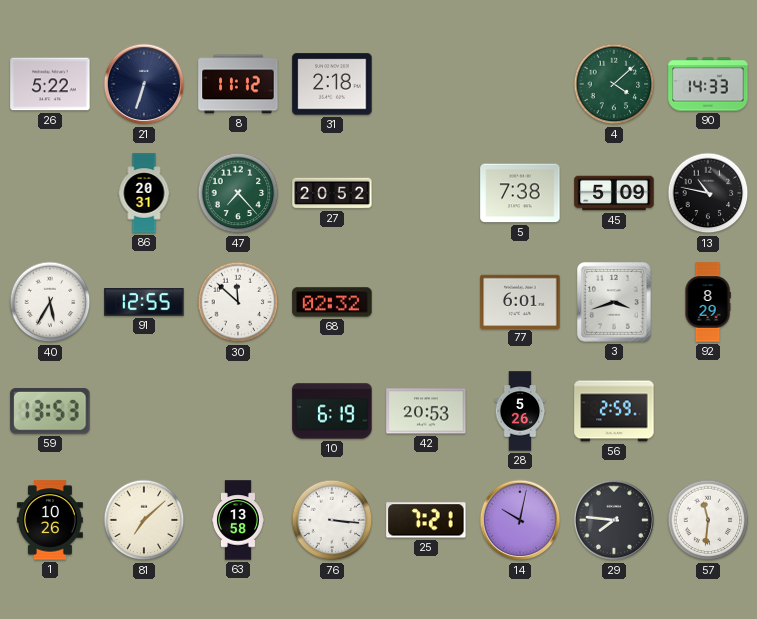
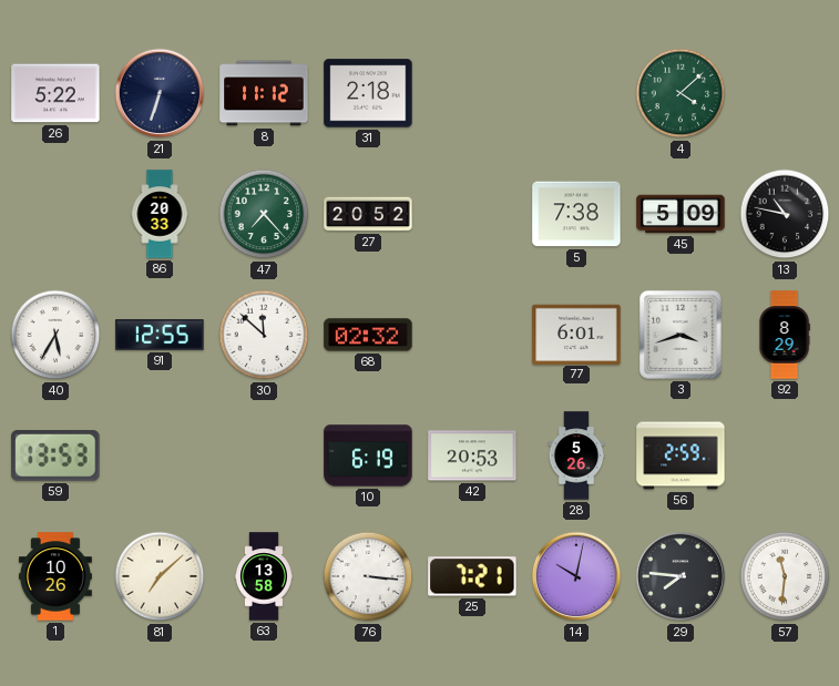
90: 14:33 -> none
86: 20:31 -> 20:33
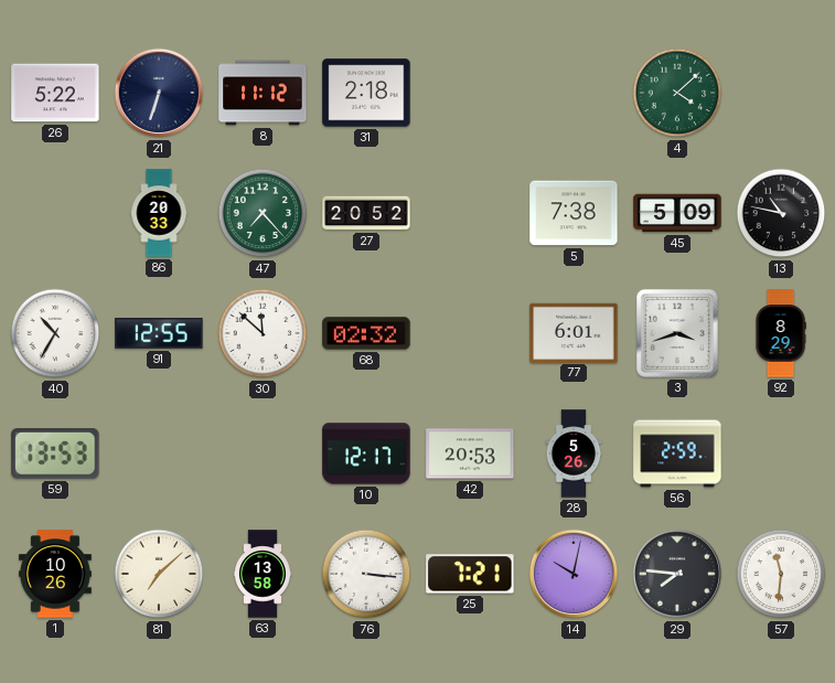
40: 5:35 -> 10:35
10: 6:19 -> 12:17
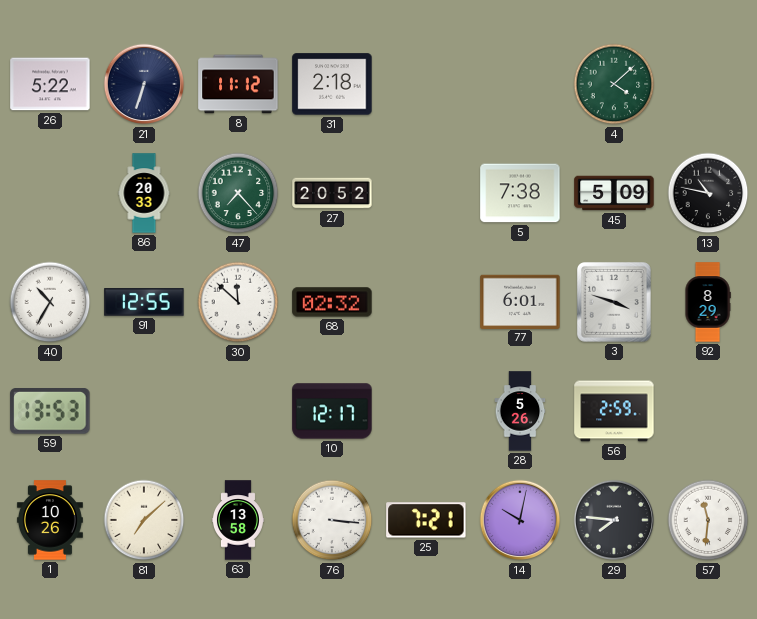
3: 3:42 -> 3:48
42: 20:53 -> none
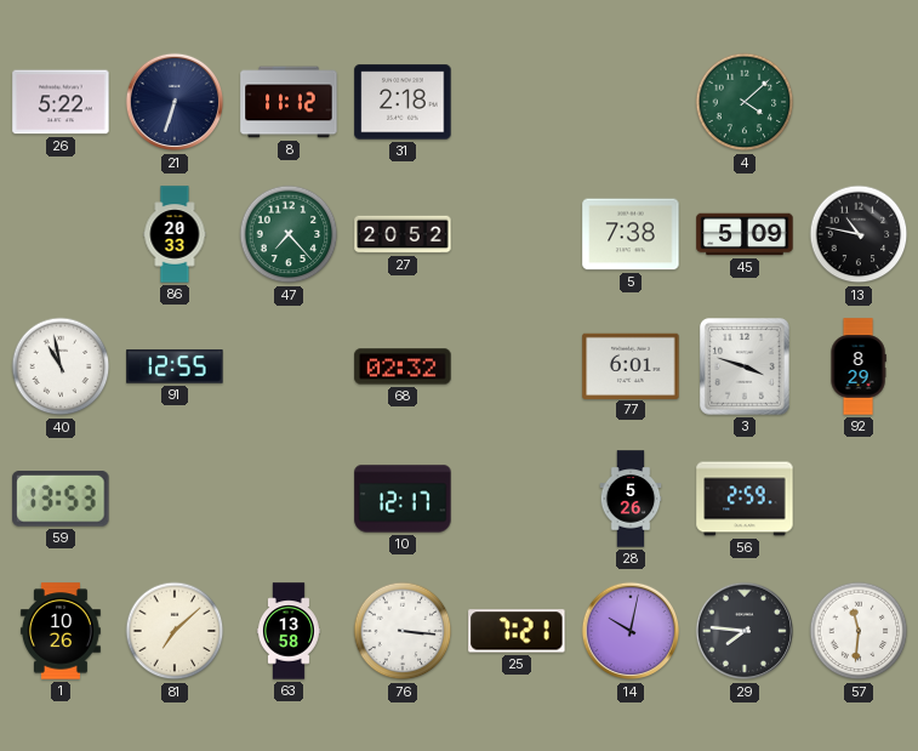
40: 10:35 -> 10:58
30: 11:52 -> none
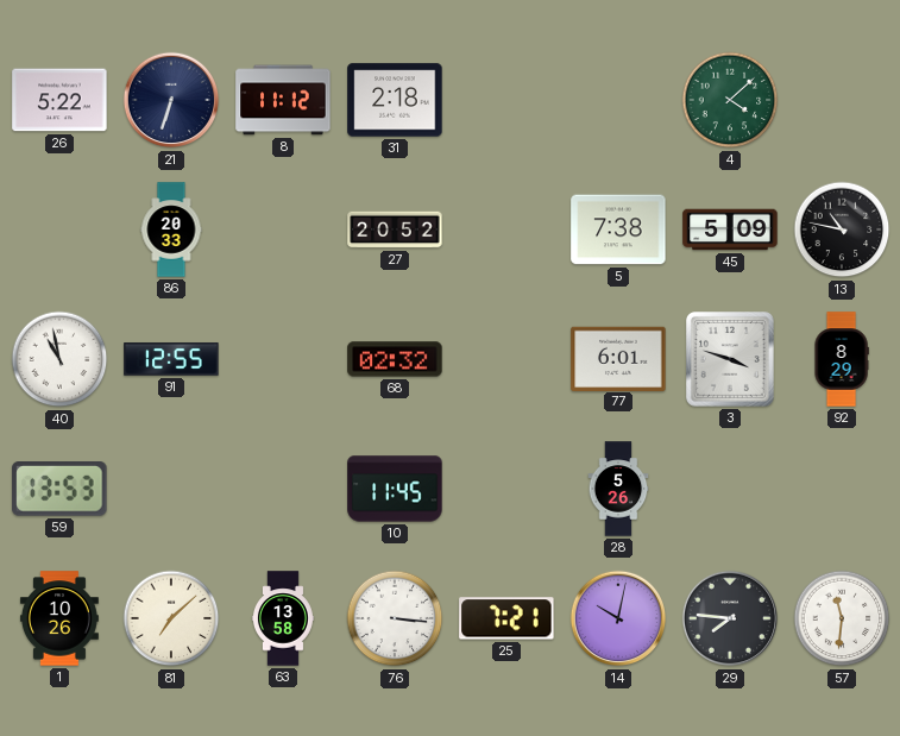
47: 7:23 -> none
10: 12:17 -> 11:45
56: 2:59 -> none
